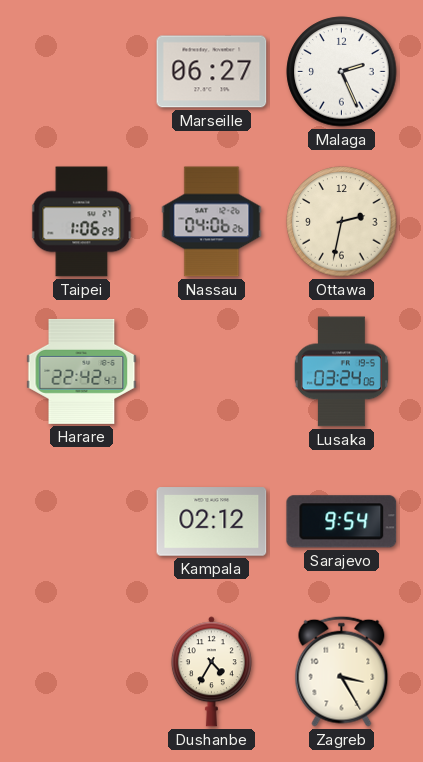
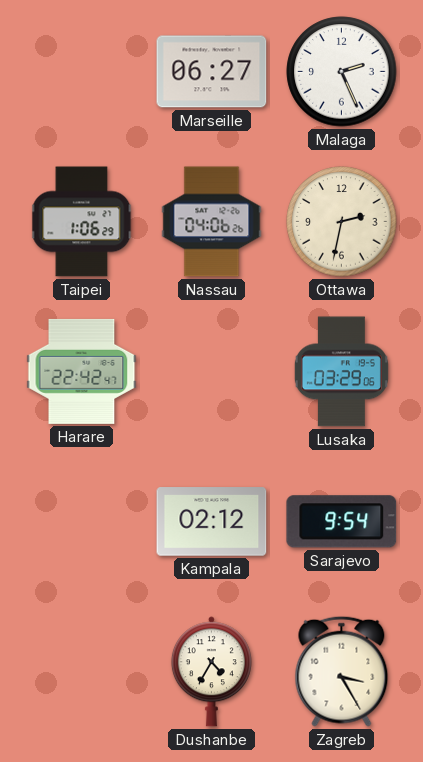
Lusaka: 03:24 -> 03:29
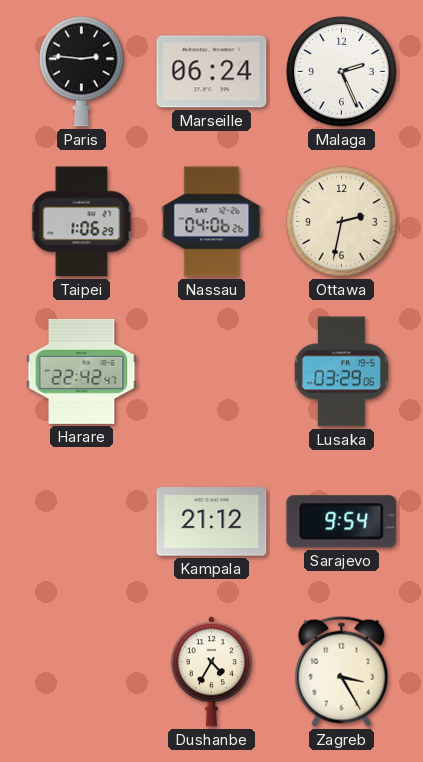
Paris: none -> 2:46
Marseille: 06:27 -> 06:24
Kampala: 02:12 -> 21:12
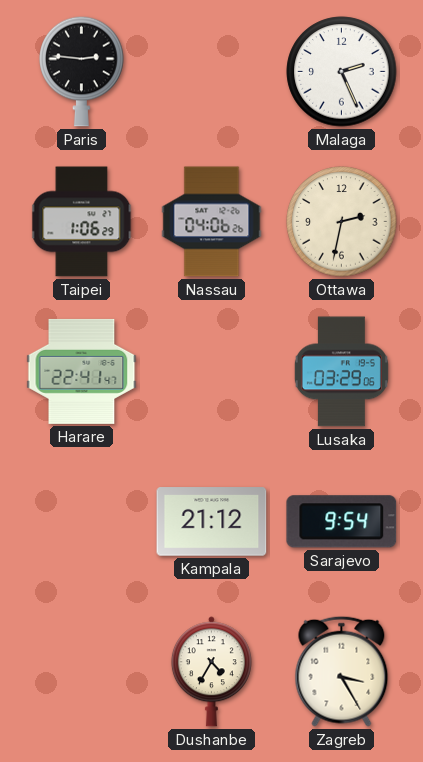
Marseille: 06:24 -> none
Harare: 22:42 -> 22:41
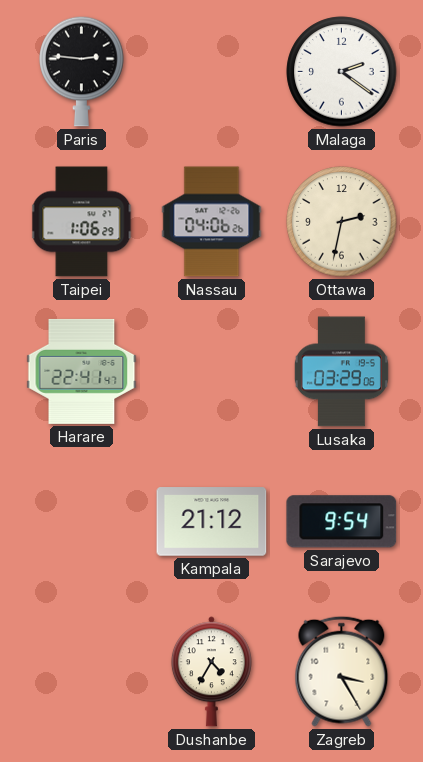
Malaga: 2:26 -> 2:21
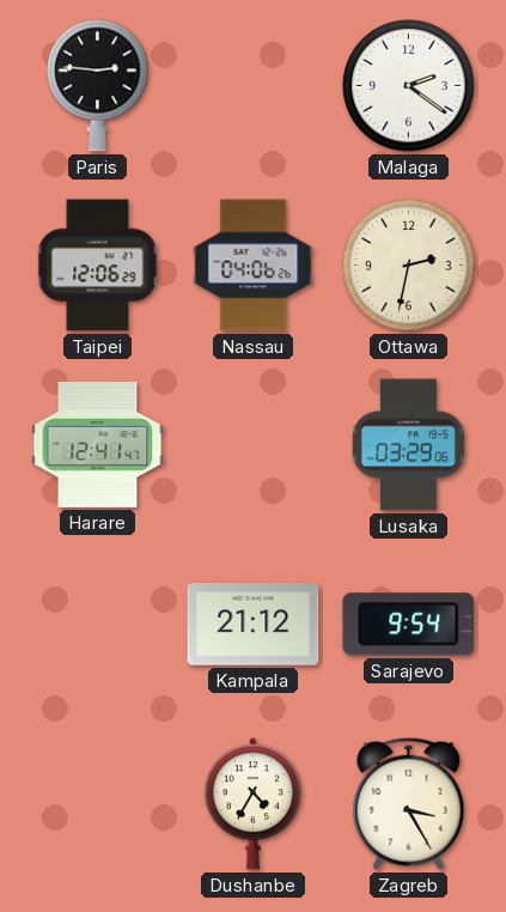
Taipei: 1:06 -> 12:06
Harare: 22:41 -> 12:41
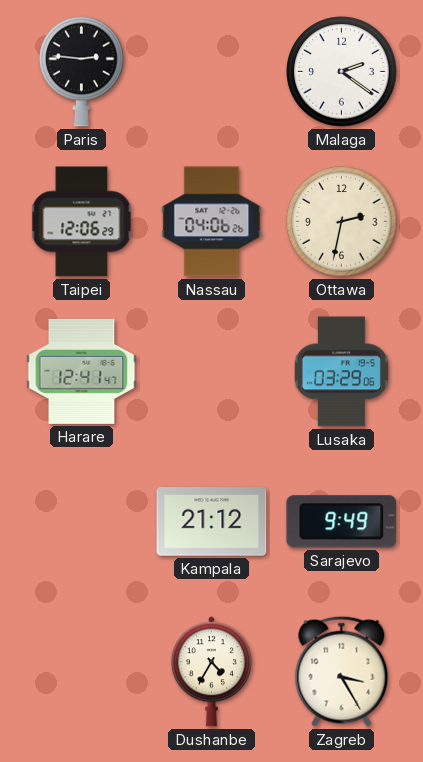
Sarajevo: 9:54 -> 9:49
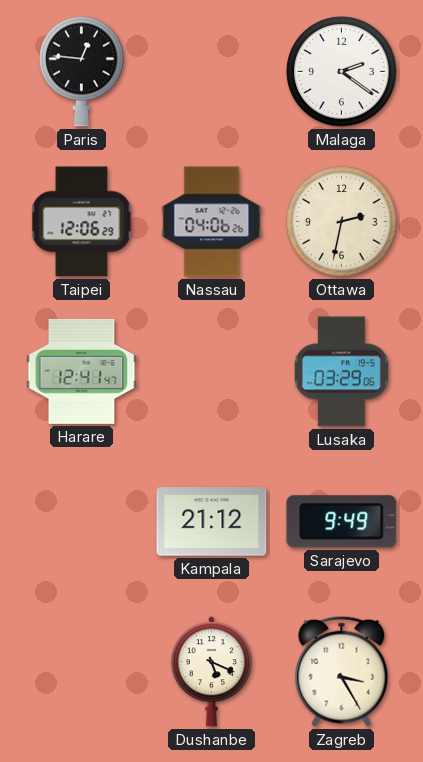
Paris: 2:46 -> 12:46
Dushanbe: 4:35 -> 5:19
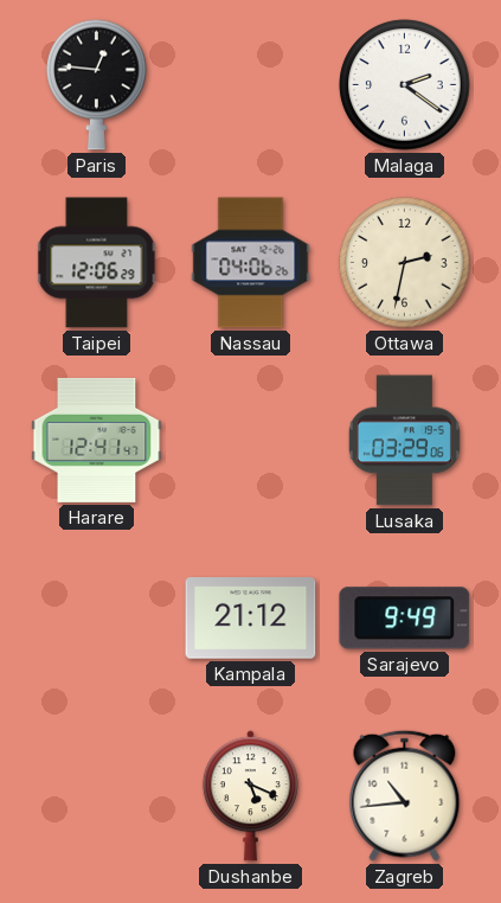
Zagreb: 3:25 -> 10:44
